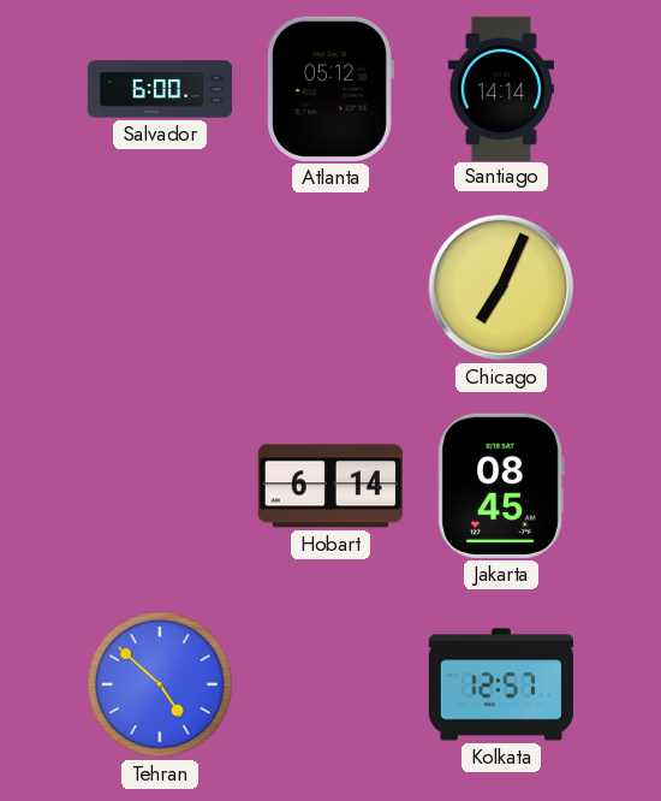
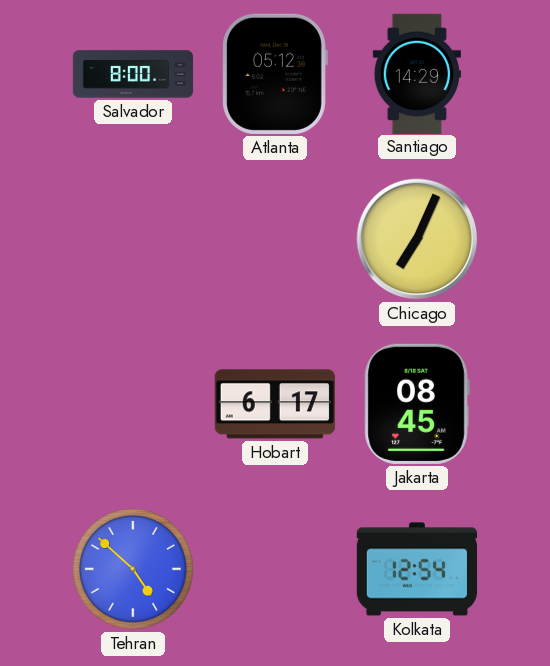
Salvador: 6:00 -> 8:00
Santiago: 14:14 -> 14:29
Hobart: 6:14 -> 6:17
Kolkata: 12:57 -> 12:54
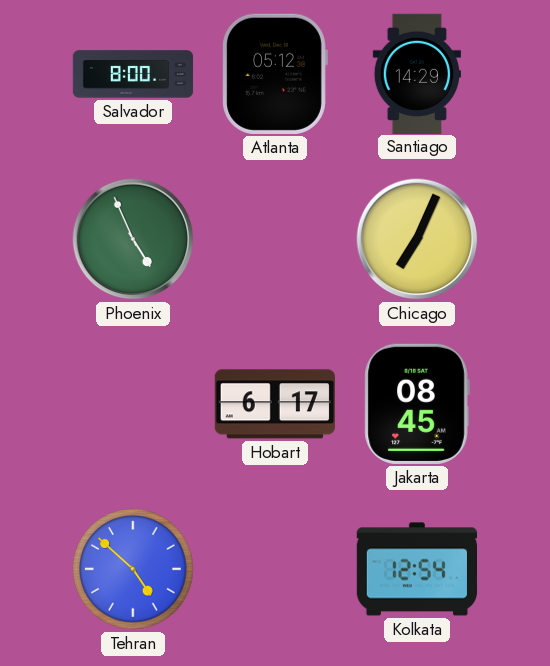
Phoenix: none -> 4:56
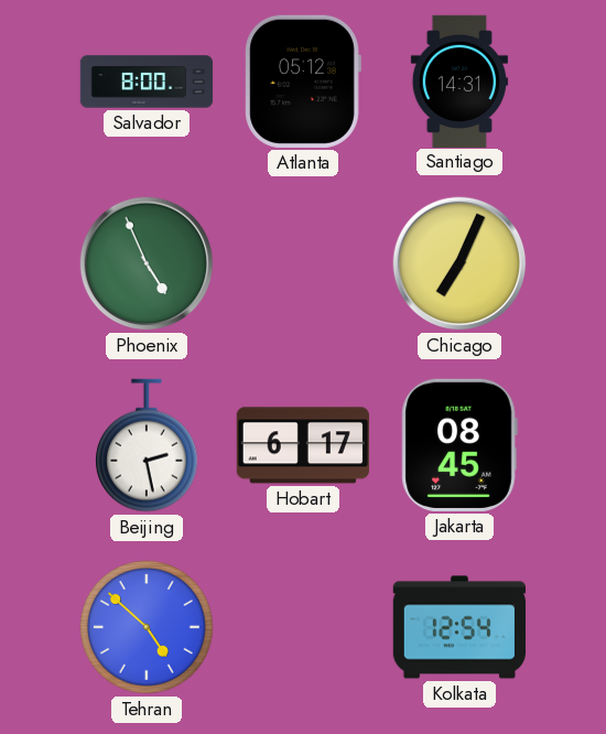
Santiago: 14:29 -> 14:31
Beijing: none -> 2:28
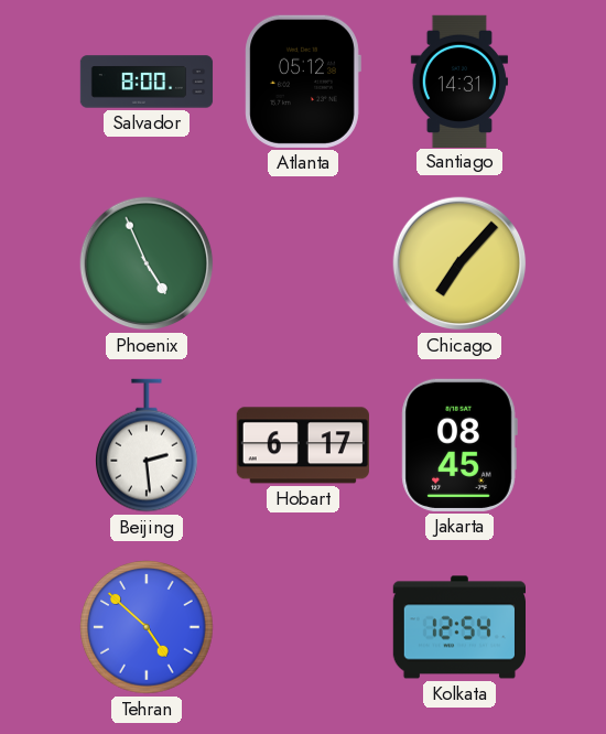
Chicago: 7:04 -> 7:07
Beijing: 2:28 -> 2:29
